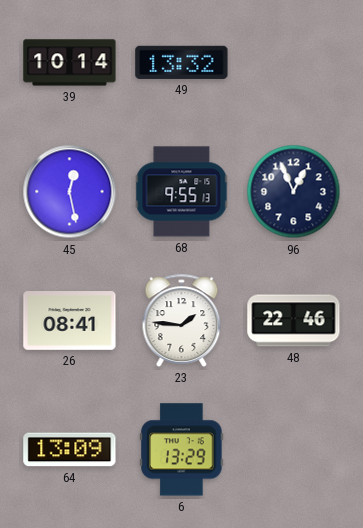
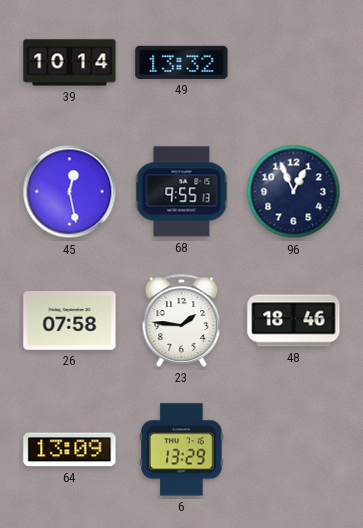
26: 08:41 -> 07:58
48: 22:46 -> 18:46
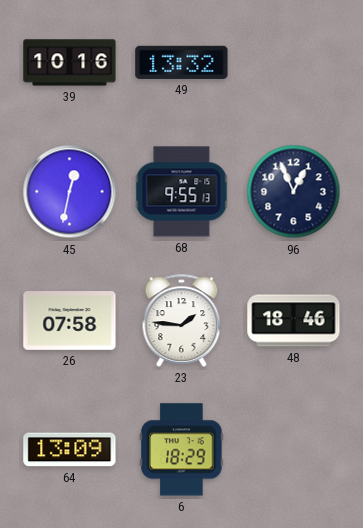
39: 10:14 -> 10:16
45: 12:28 -> 12:32
6: 13:29 -> 18:29
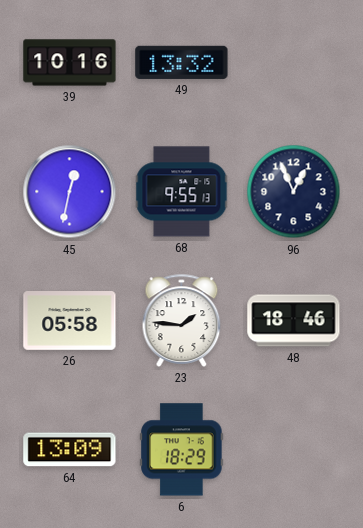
26: 07:58 -> 05:58
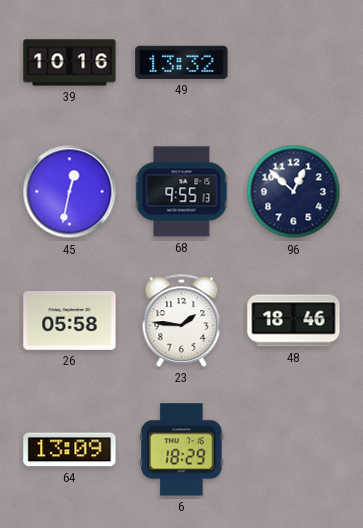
96: 12:56 -> 12:52
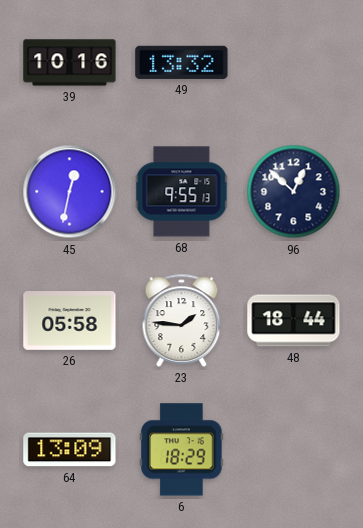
48: 18:46 -> 18:44
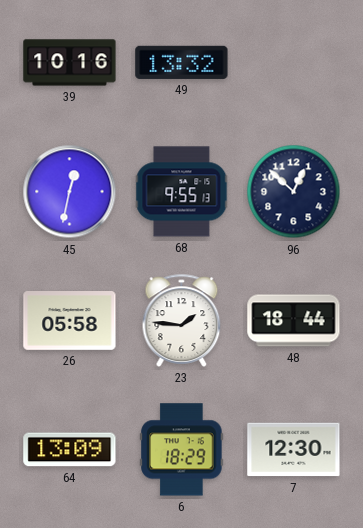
7: none -> 12:30
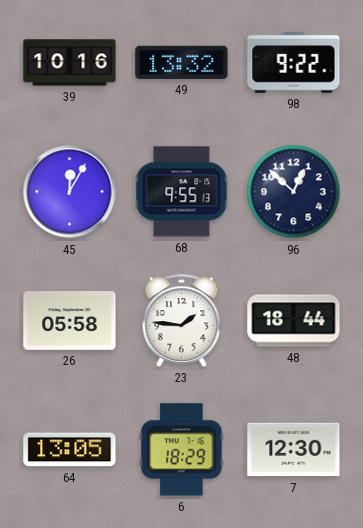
98: none -> 9:22
45: 12:32 -> 12:05
64: 13:09 -> 13:05
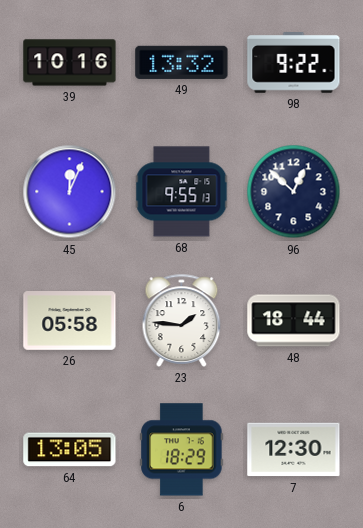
45: 12:05 -> 12:04
